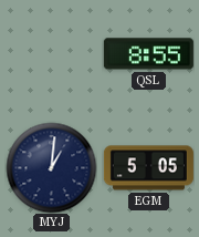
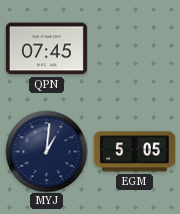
QPN: none -> 07:45
QSL: 8:55 -> none
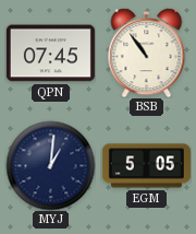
BSB: none -> 10:54
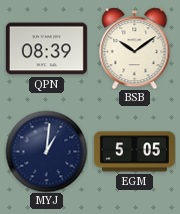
QPN: 07:45 -> 08:39
BSB: 10:54 -> 10:09
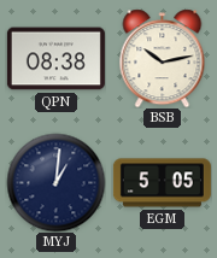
QPN: 08:39 -> 08:38
BSB: 10:09 -> 10:13
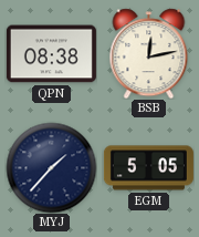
BSB: 10:13 -> 12:13
MYJ: 1:01 -> 1:37
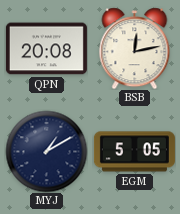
QPN: 08:38 -> 20:08
MYJ: 1:37 -> 1:10
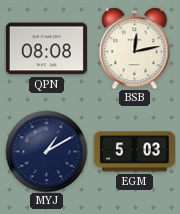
QPN: 20:08 -> 08:08
EGM: 5:05 -> 5:03
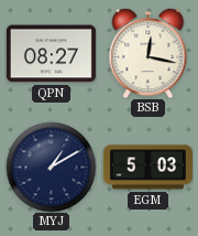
QPN: 08:08 -> 08:27
BSB: 12:13 -> 12:17
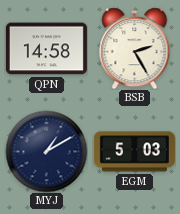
QPN: 08:27 -> 14:58
BSB: 12:17 -> 2:25
